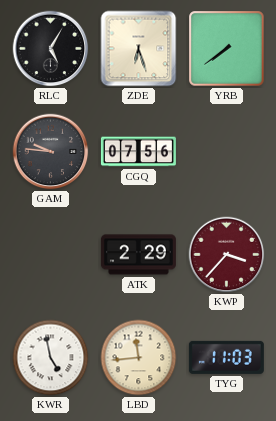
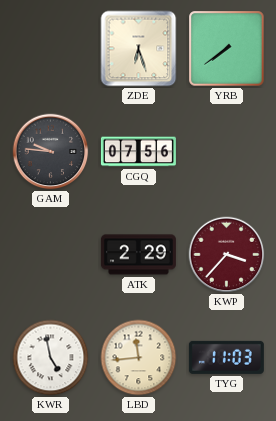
RLC: 5:05 -> none
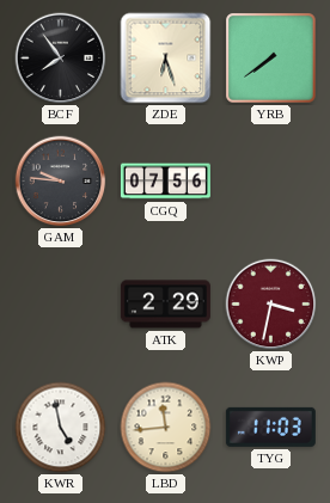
BCF: none -> 7:54
KWP: 3:37 -> 3:32
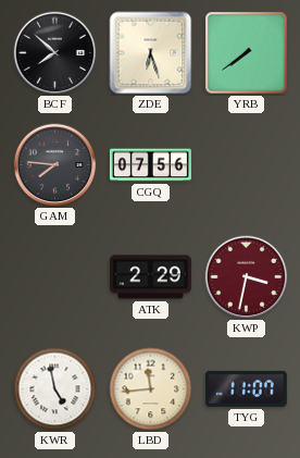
BCF: 7:54 -> 7:52
GAM: 9:46 -> 7:46
TYG: 11:03 -> 11:07
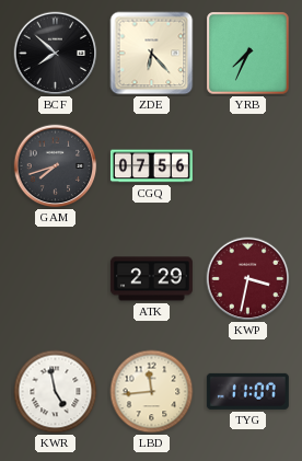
ZDE: 6:27 -> 6:23
YRB: 7:39 -> 7:34
GAM: 7:46 -> 7:42
